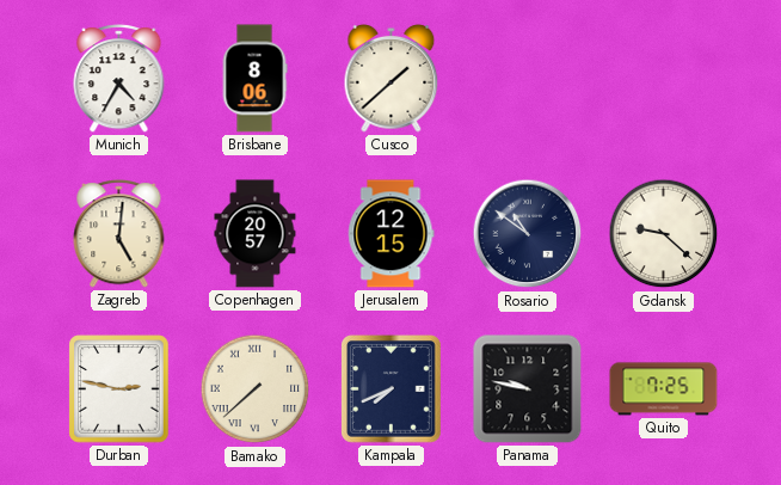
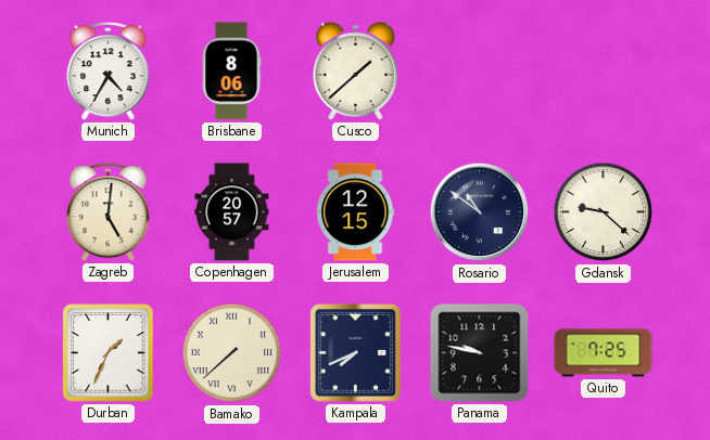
Durban: 2:47 -> 1:34
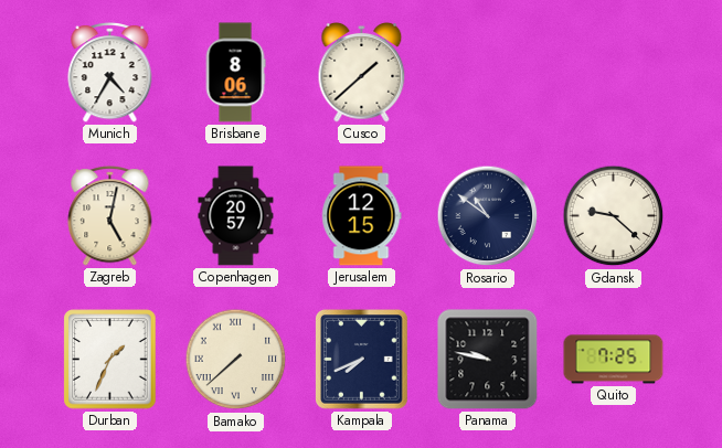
Zagreb: 5:01 -> 5:02
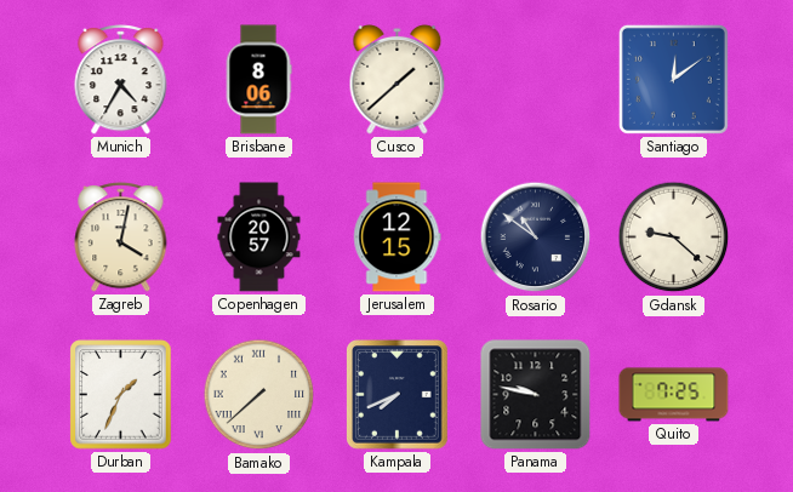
Santiago: none -> 12:09
Zagreb: 5:02 -> 4:02
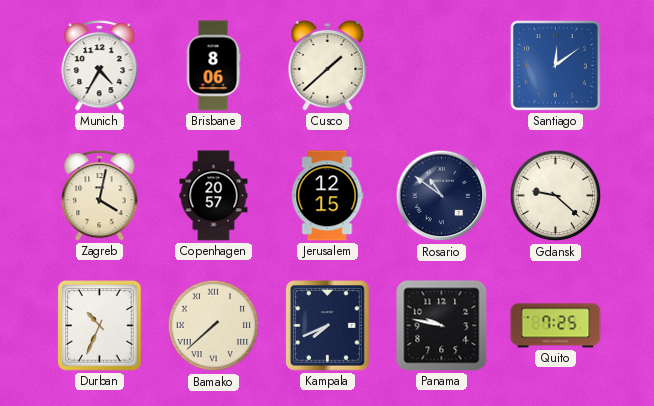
Durban: 1:34 -> 10:34
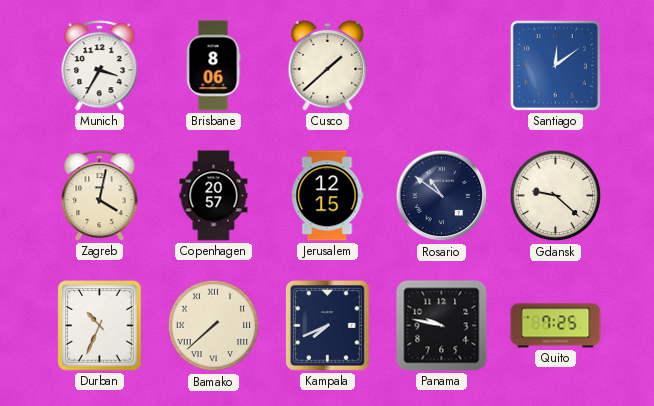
Munich: 4:35 -> 3:35
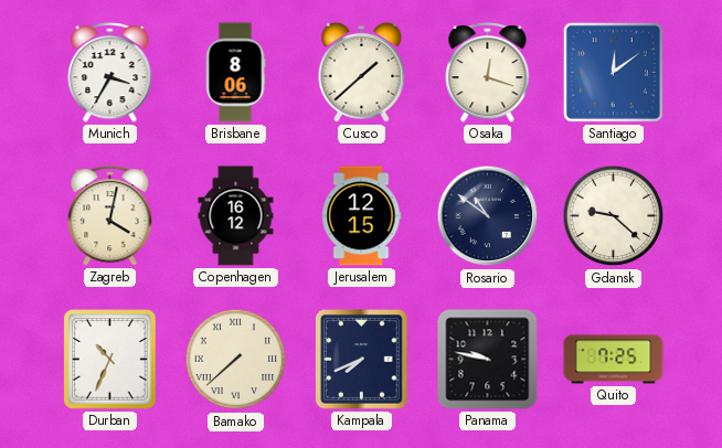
Osaka: none -> 12:18
Copenhagen: 20:57 -> 16:12
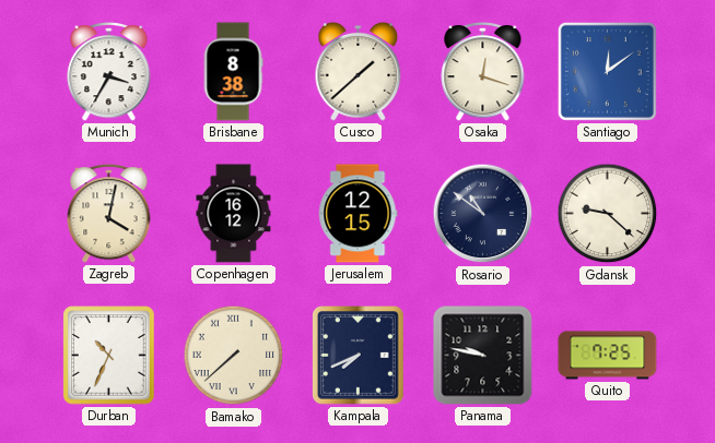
Brisbane: 8:06 -> 8:38
